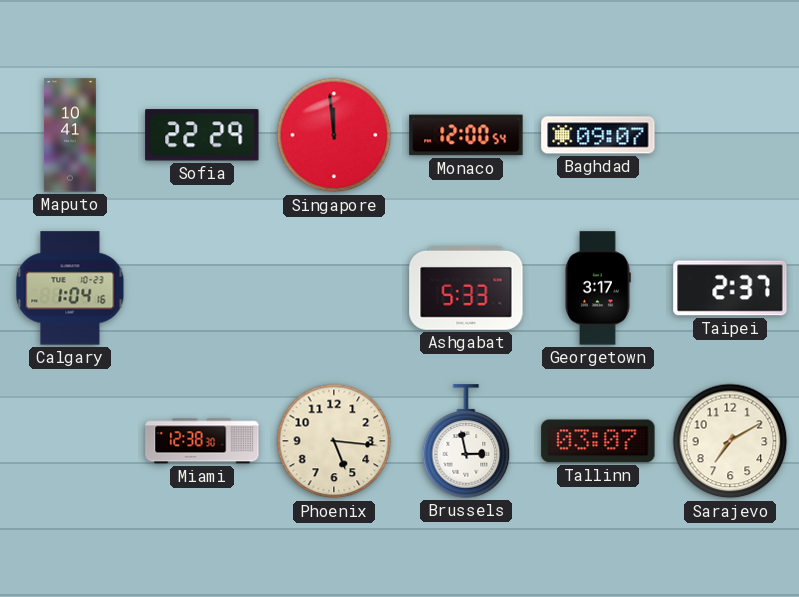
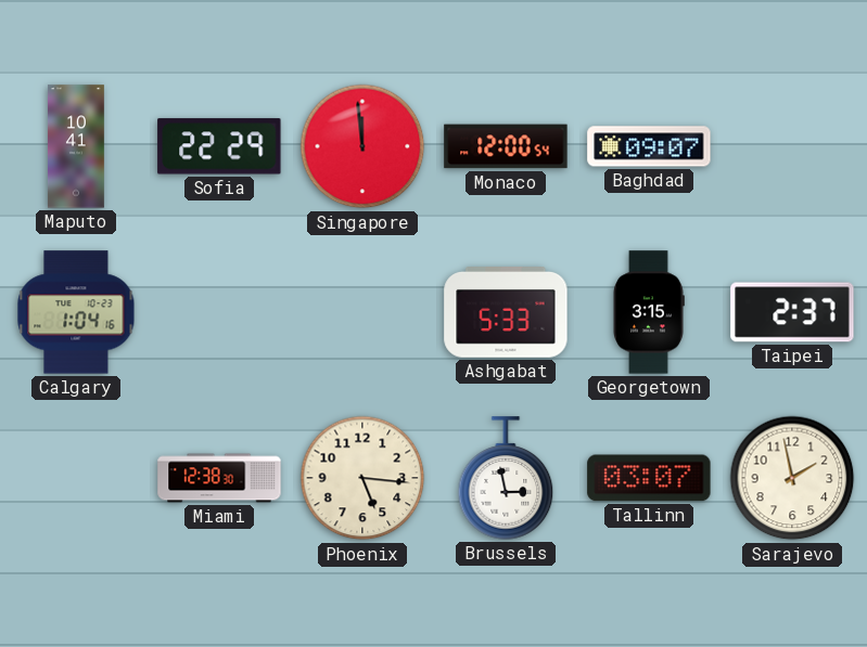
Georgetown: 3:17 -> 3:15
Sarajevo: 7:10 -> 1:58
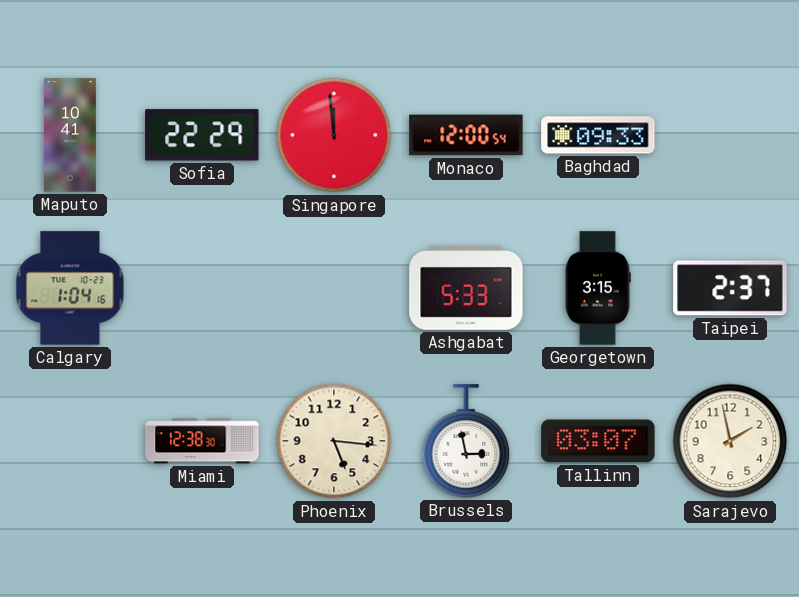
Baghdad: 09:07 -> 09:33
